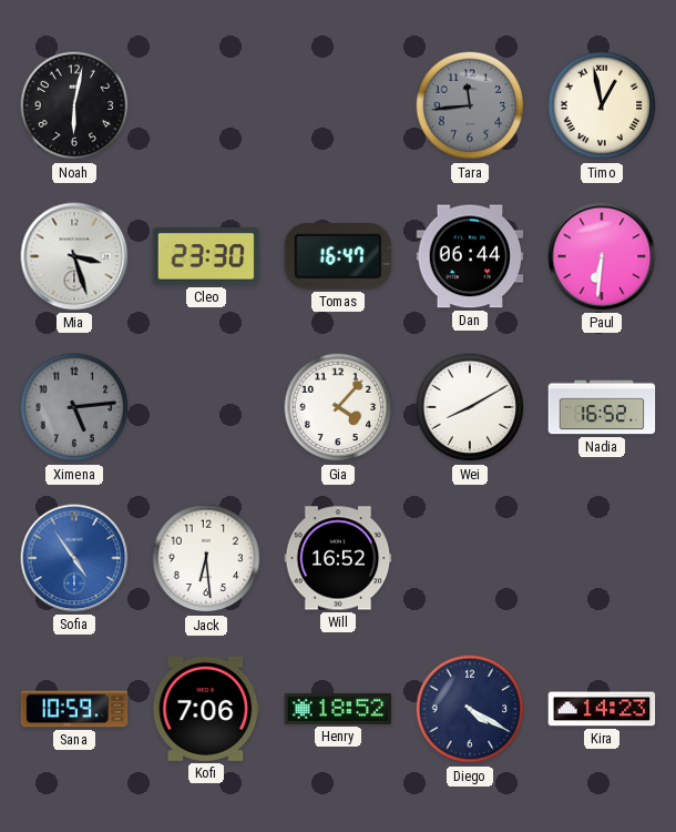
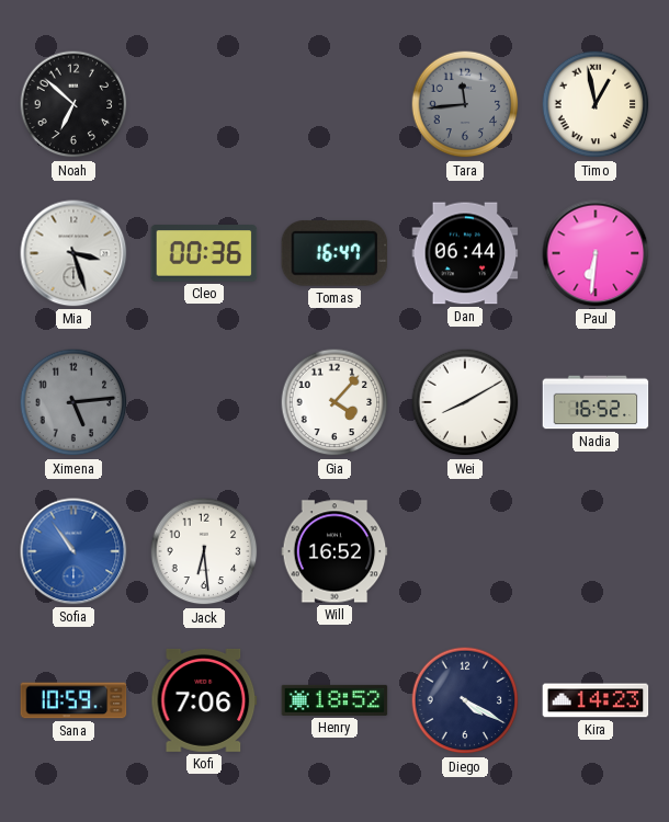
Noah: 6:02 -> 6:52
Cleo: 23:30 -> 00:36
Sofia: 4:54 -> 10:54
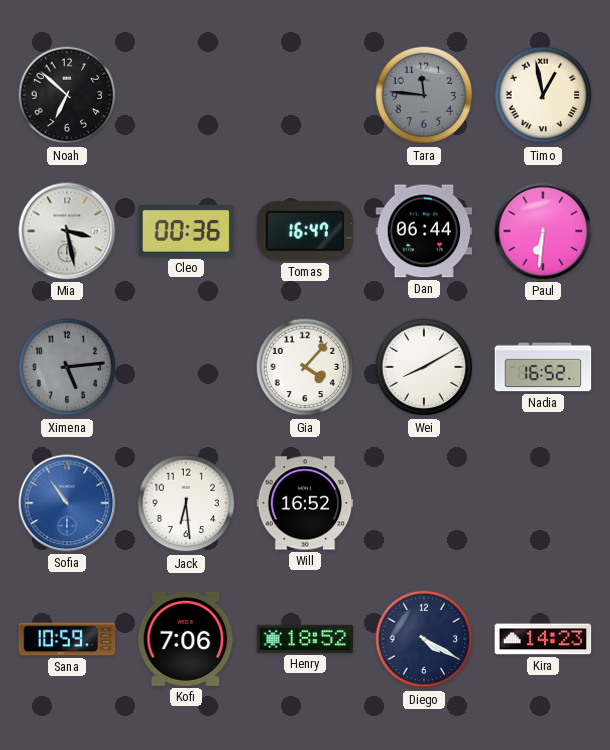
Tara: 11:44 -> 11:46
Mia: 3:27 -> 3:28
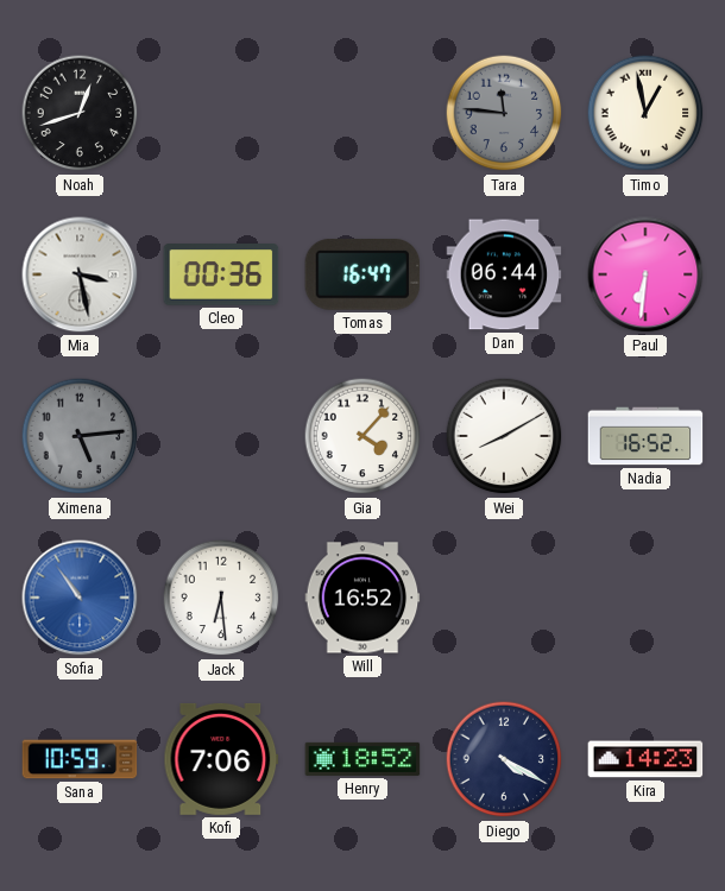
Noah: 6:52 -> 12:42
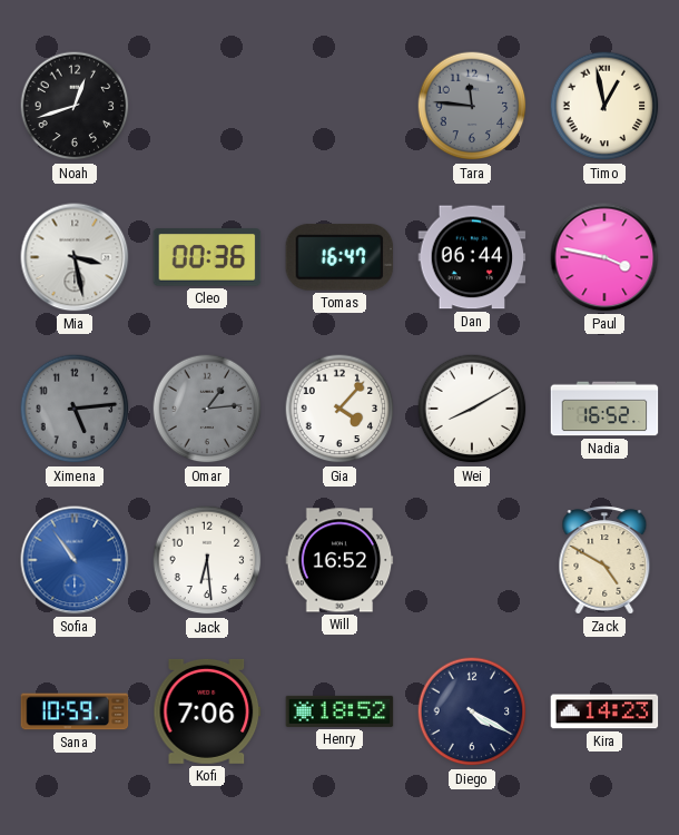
Paul: 6:31 -> 3:47
Omar: none -> 1:14
Zack: none -> 4:50
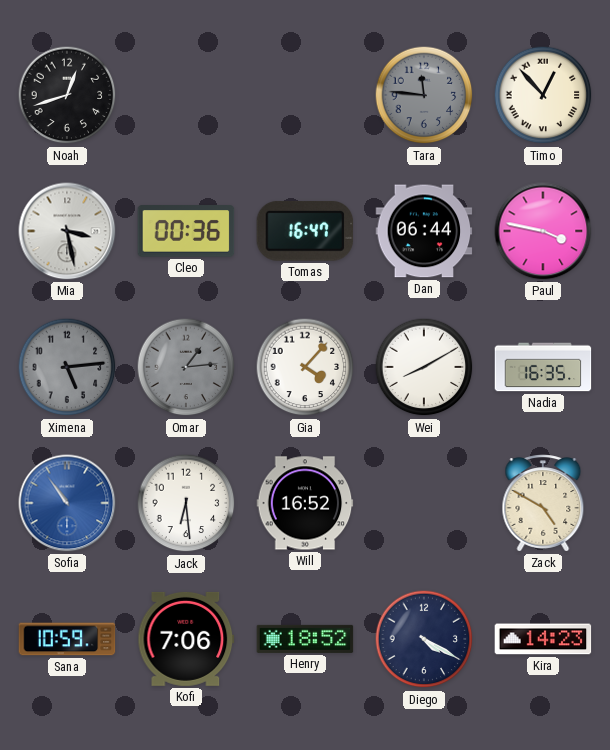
Timo: 12:58 -> 12:53
Nadia: 16:52 -> 16:35
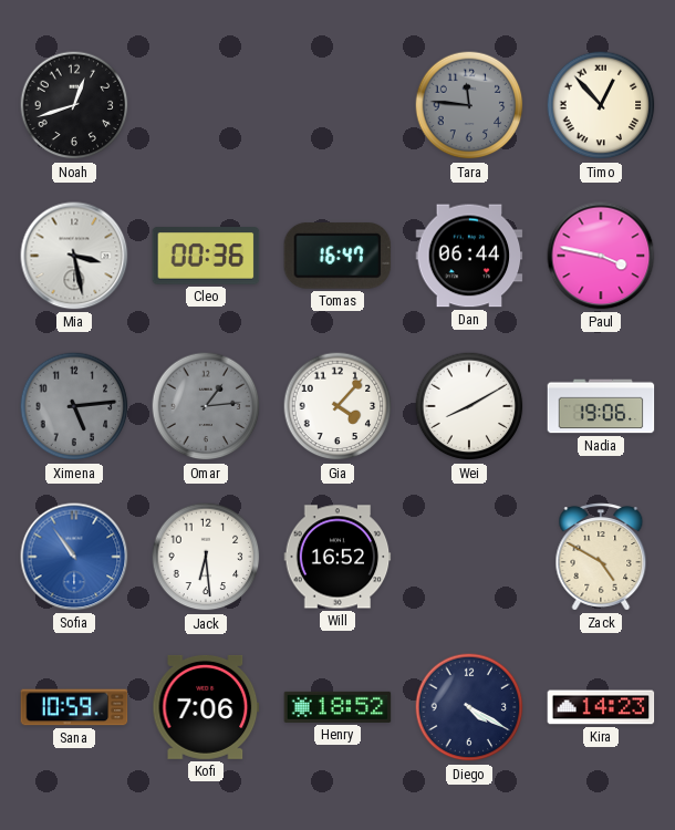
Nadia: 16:35 -> 19:06
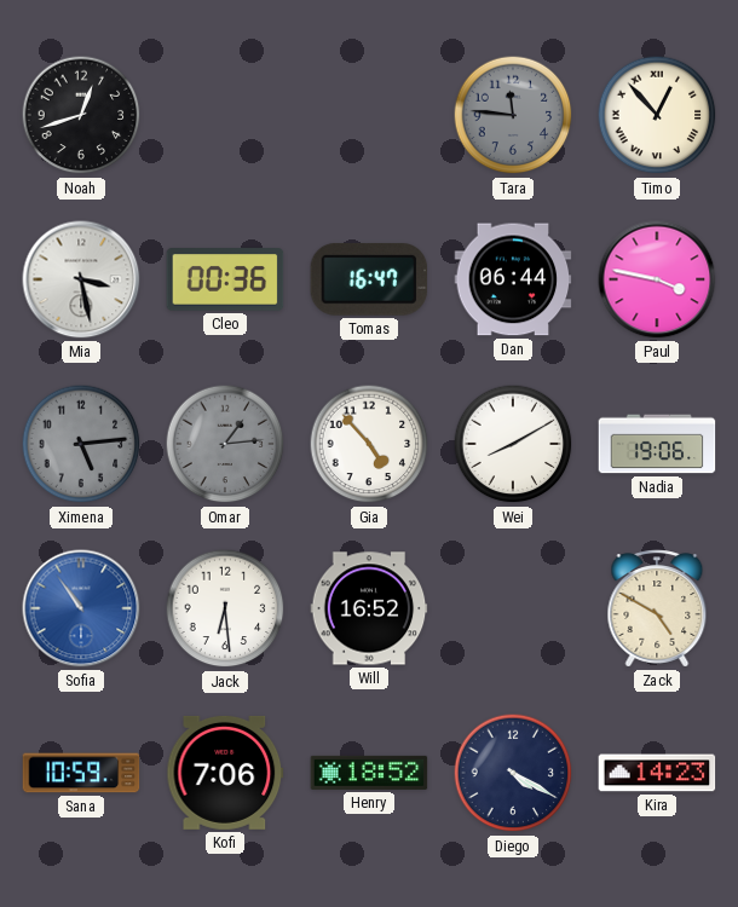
Gia: 4:07 -> 4:53
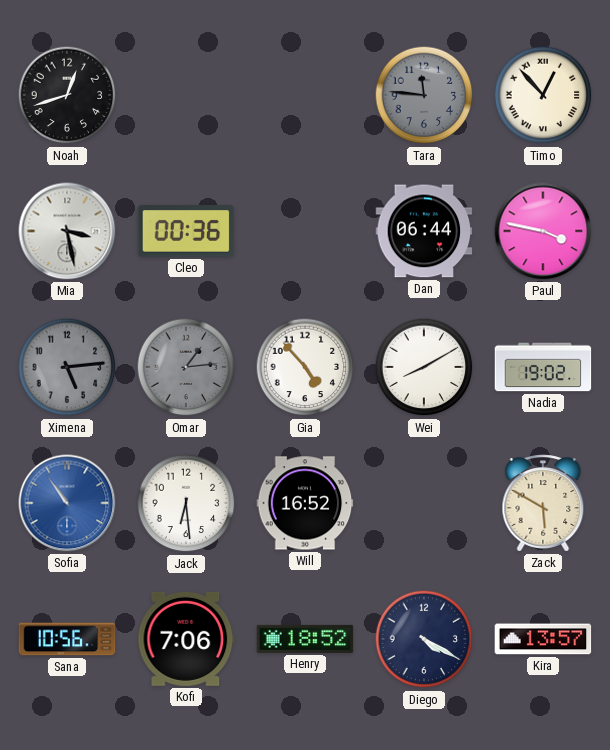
Tomas: 16:47 -> none
Nadia: 19:06 -> 19:02
Zack: 4:50 -> 5:50
Sana: 10:59 -> 10:56
Kira: 14:23 -> 13:57
